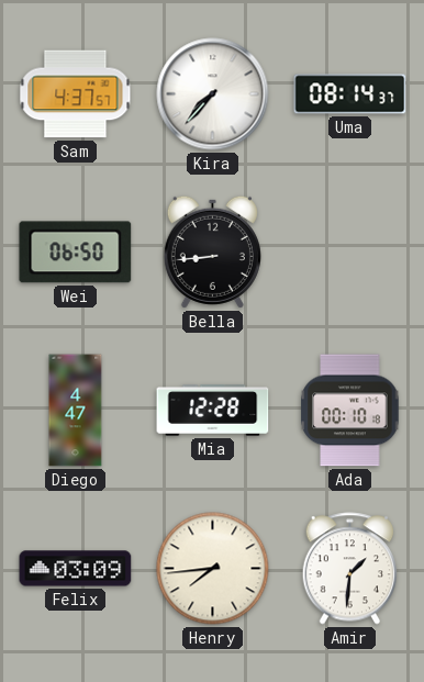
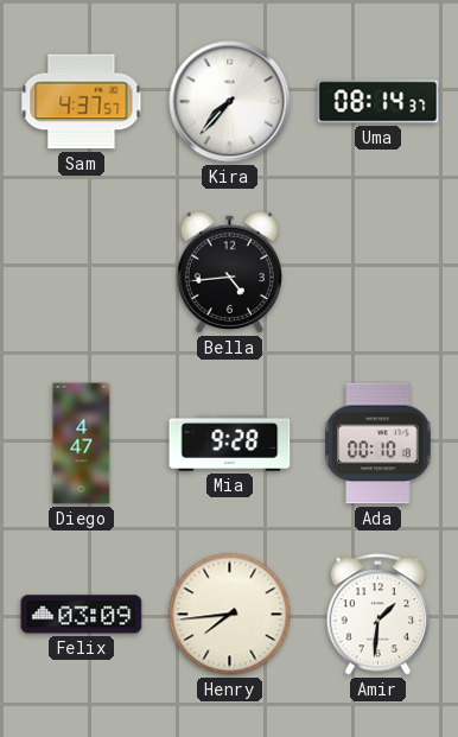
Wei: 06:50 -> none
Bella: 8:44 -> 4:44
Mia: 12:28 -> 9:28
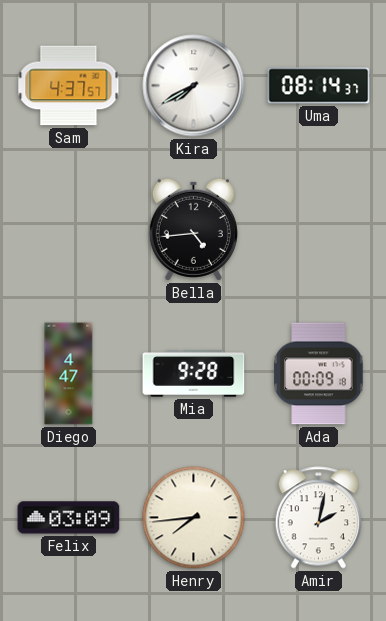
Kira: 7:37 -> 7:40
Ada: 00:10 -> 00:09
Amir: 1:31 -> 2:02
